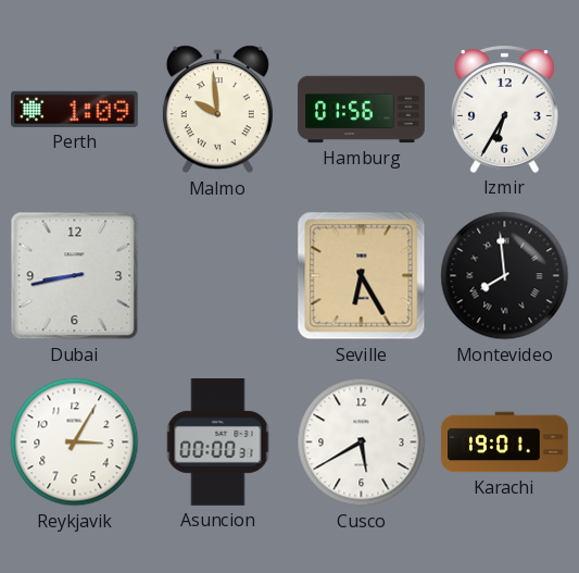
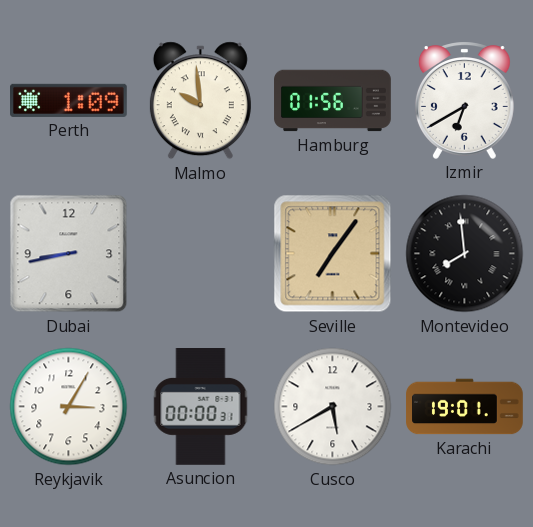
Izmir: 6:35 -> 6:40
Seville: 6:25 -> 7:06
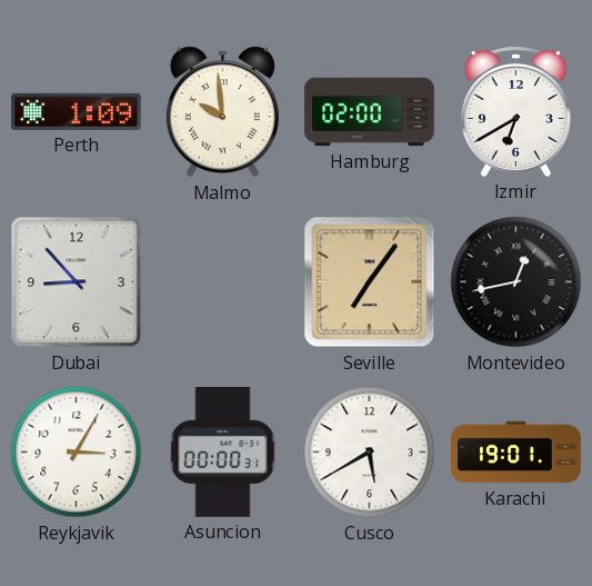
Hamburg: 01:56 -> 02:00
Dubai: 8:43 -> 8:53
Montevideo: 7:59 -> 12:43
